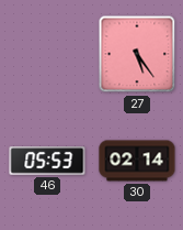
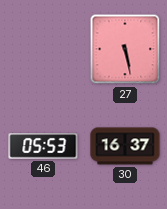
27: 5:24 -> 5:28
30: 02:14 -> 16:37
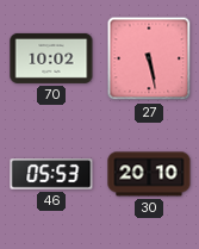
70: none -> 10:02
30: 16:37 -> 20:10
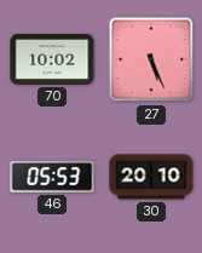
27: 5:28 -> 5:26
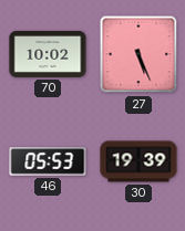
30: 20:10 -> 19:39
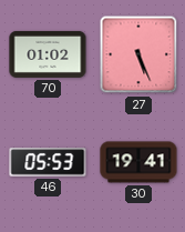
70: 10:02 -> 01:02
30: 19:39 -> 19:41
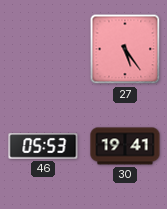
70: 01:02 -> none
27: 5:26 -> 5:24
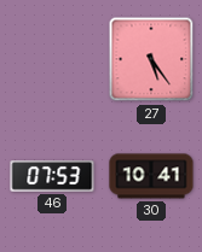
46: 05:53 -> 07:53
30: 19:41 -> 10:41
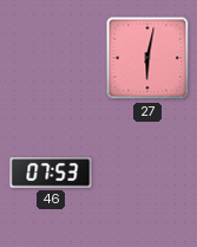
27: 5:24 -> 6:02
30: 10:41 -> none
